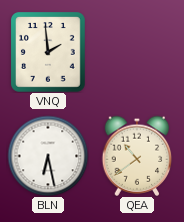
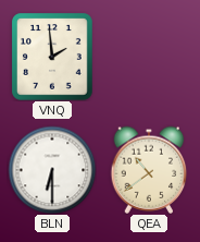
BLN: 6:28 -> 6:30
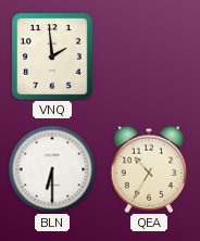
QEA: 10:39 -> 10:35
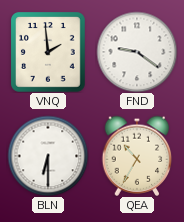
FND: none -> 9:21
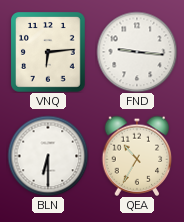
VNQ: 1:59 -> 6:14
FND: 9:21 -> 9:16
